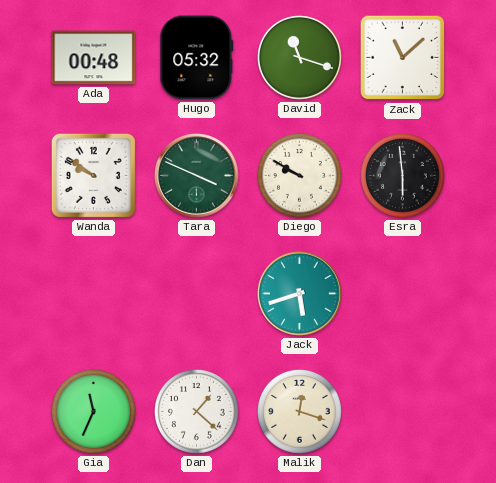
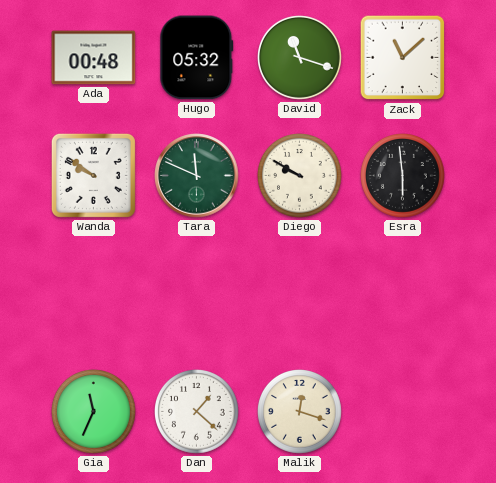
Tara: 3:49 -> 11:49
Jack: 5:42 -> none
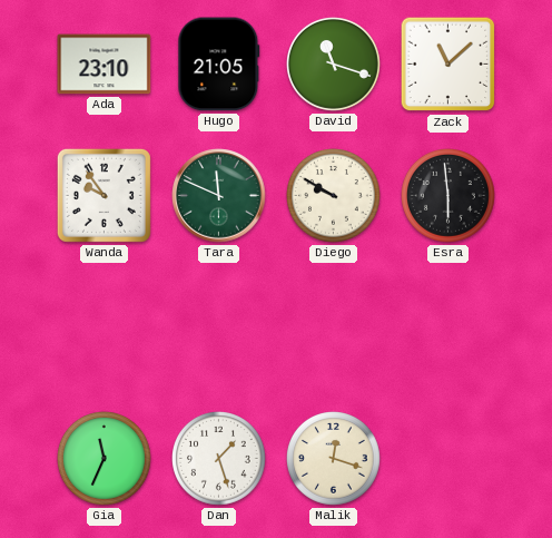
Ada: 00:48 -> 23:10
Hugo: 05:32 -> 21:05
Wanda: 9:51 -> 9:54
Dan: 1:22 -> 1:27
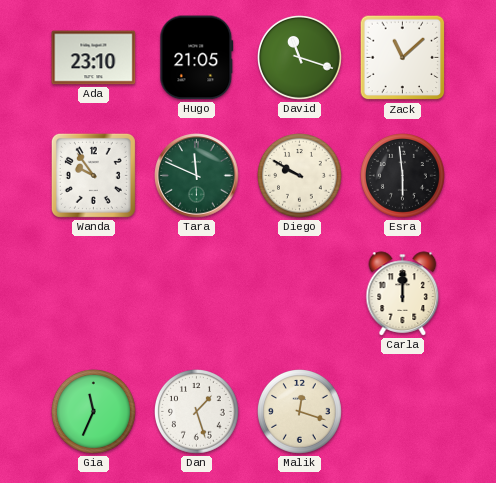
Carla: none -> 12:00
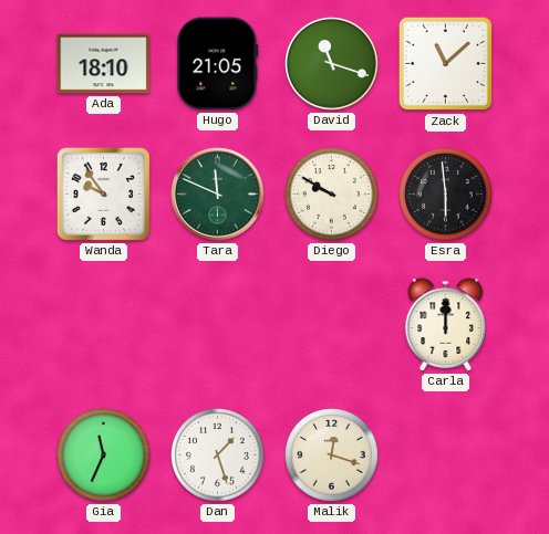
Ada: 23:10 -> 18:10
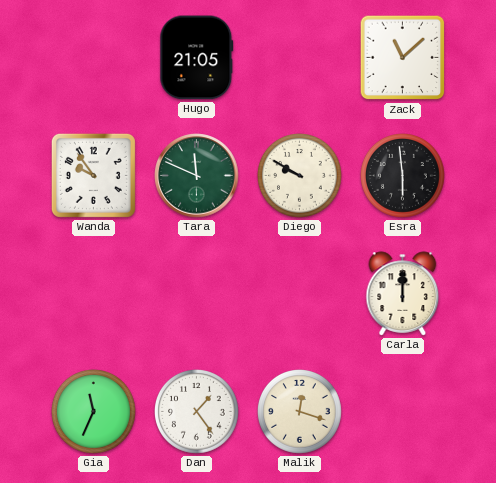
Ada: 18:10 -> none
David: 11:18 -> none
Dan: 1:27 -> 1:24
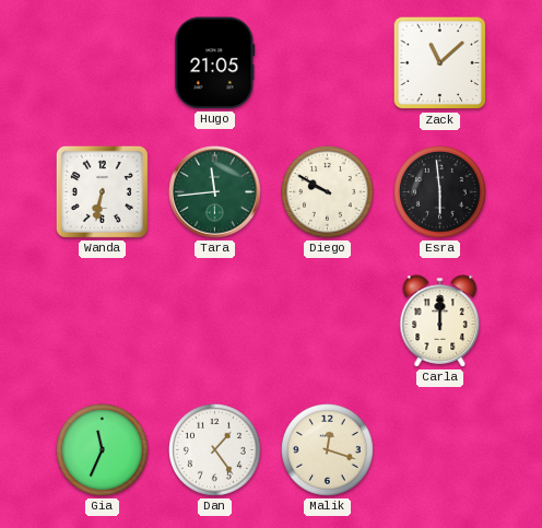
Wanda: 9:54 -> 6:32
Tara: 11:49 -> 11:44
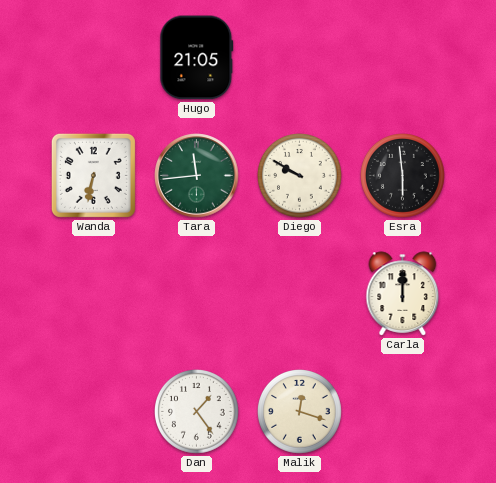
Zack: 11:08 -> none
Gia: 11:34 -> none
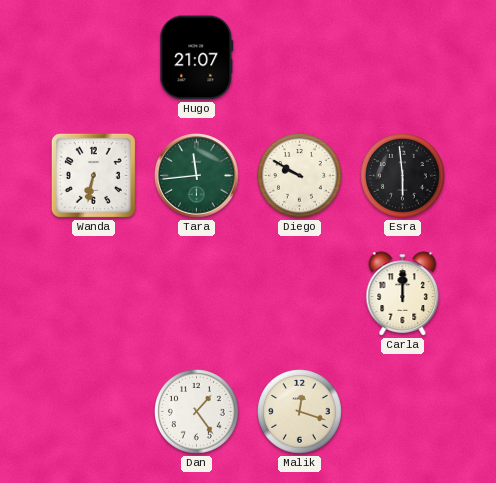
Hugo: 21:05 -> 21:07
